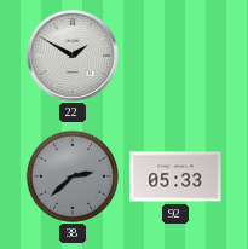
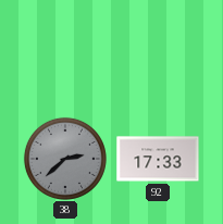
22: 1:50 -> none
92: 05:33 -> 17:33
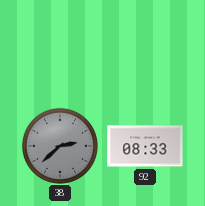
92: 17:33 -> 08:33
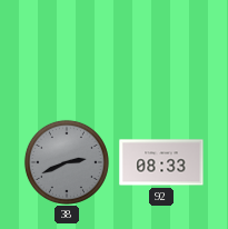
38: 2:38 -> 2:41
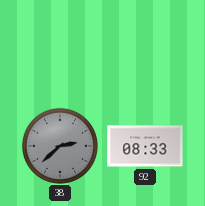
38: 2:41 -> 2:38
